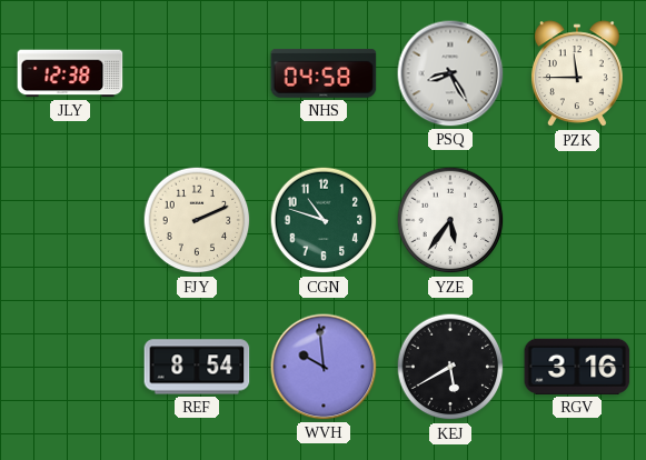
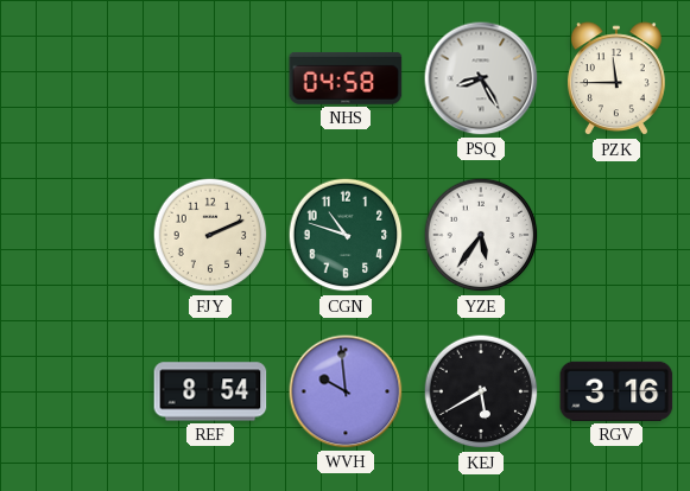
JLY: 12:38 -> none
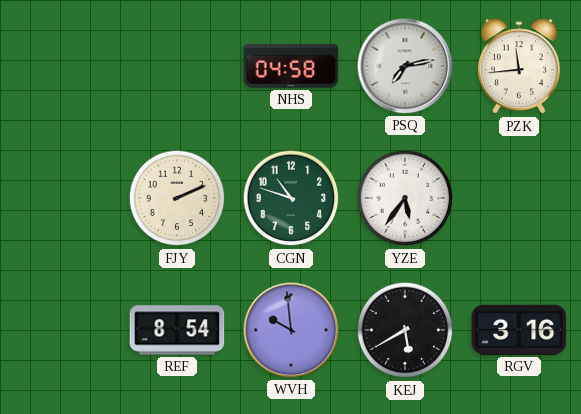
PSQ: 8:25 -> 7:13
PZK: 11:45 -> 11:44
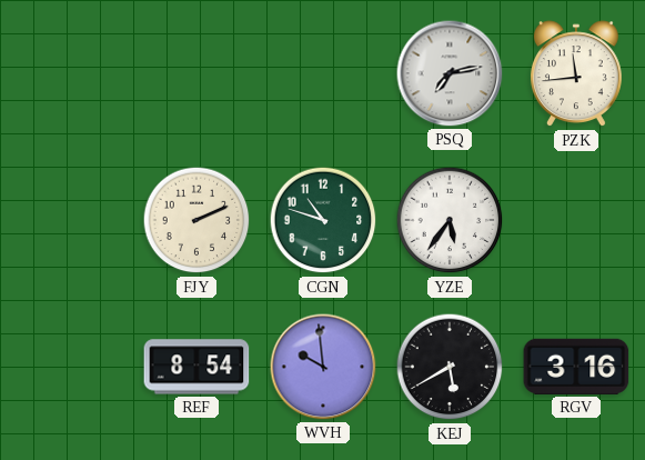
NHS: 04:58 -> none
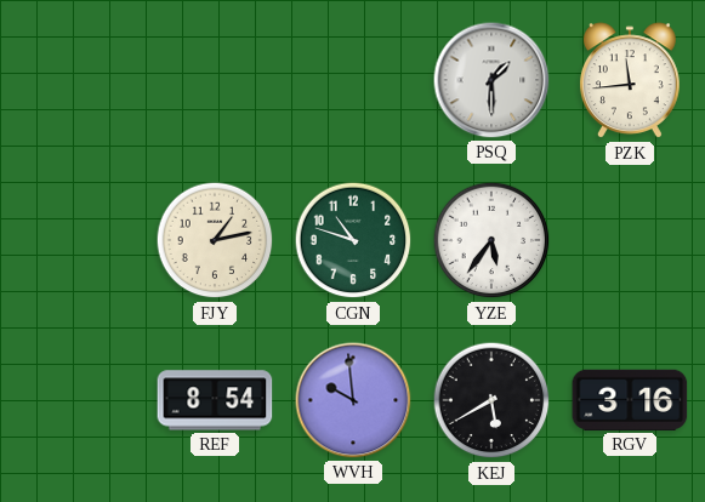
PSQ: 7:13 -> 1:30
FJY: 2:11 -> 1:13
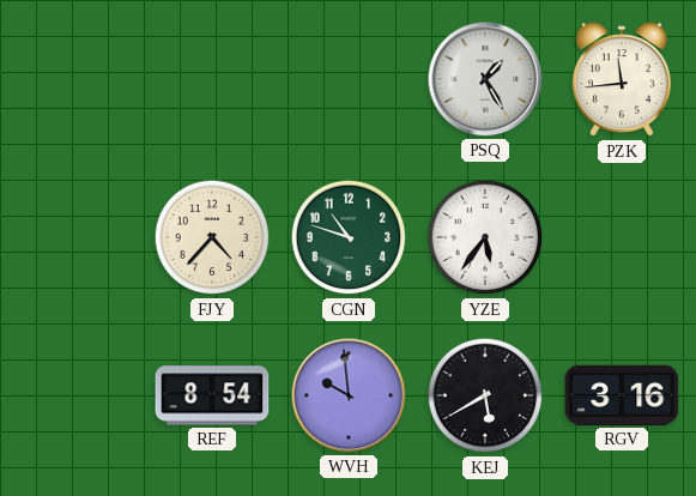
PSQ: 1:30 -> 1:25
FJY: 1:13 -> 4:37
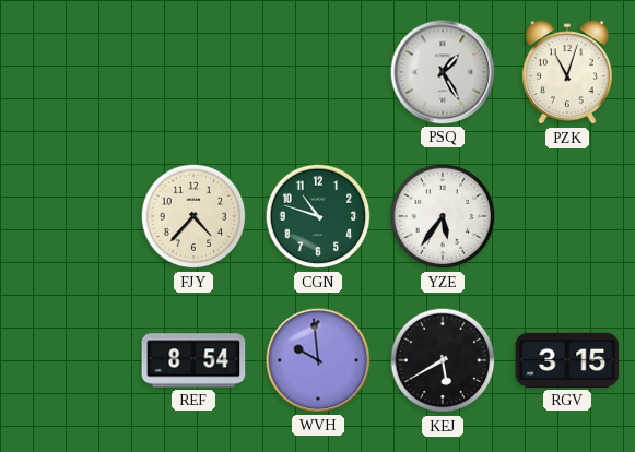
PZK: 11:44 -> 11:03
RGV: 3:16 -> 3:15
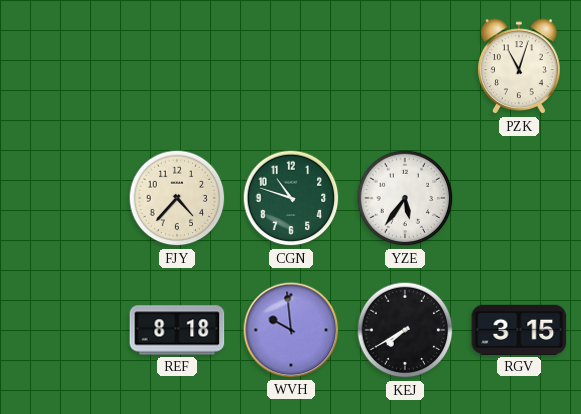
PSQ: 1:25 -> none
REF: 8:54 -> 8:18
KEJ: 5:40 -> 7:40
